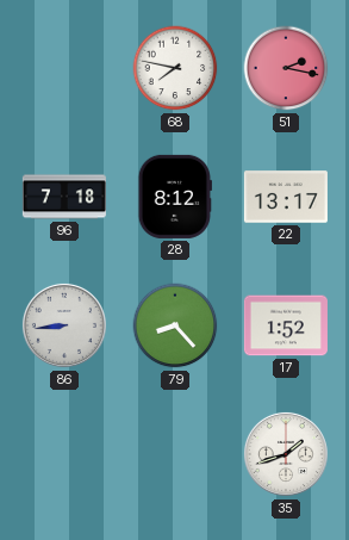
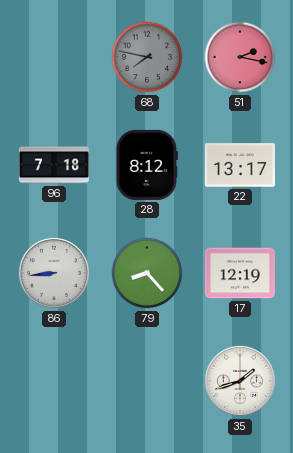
68 dial: white -> grey
17: 1:52 -> 12:19
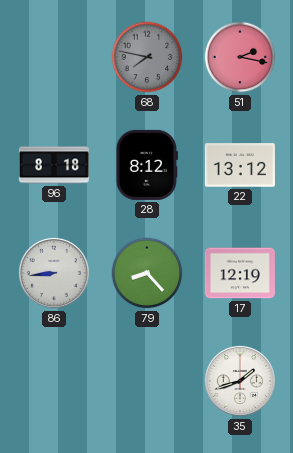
96: 7:18 -> 8:18
22: 13:17 -> 13:12
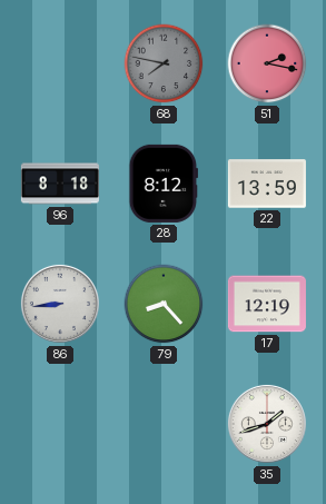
22: 13:12 -> 13:59
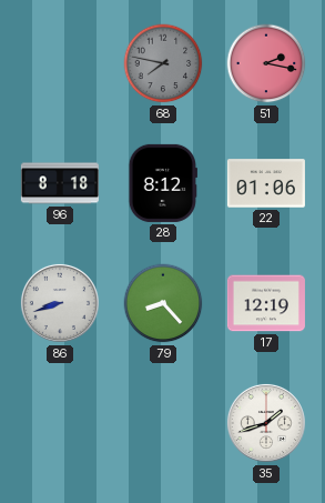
22: 13:59 -> 01:06
86: 8:44 -> 8:42
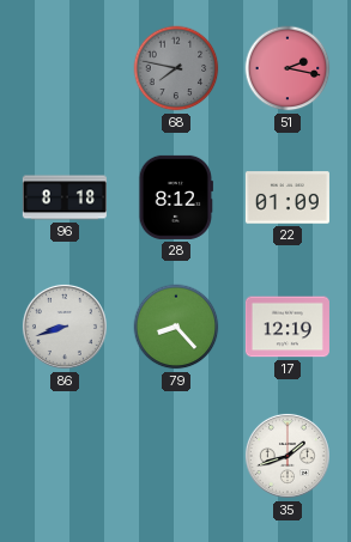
22: 01:06 -> 01:09
